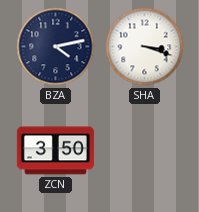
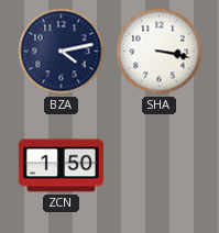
SHA: 3:18 -> 3:17
ZCN: 3:50 -> 1:50
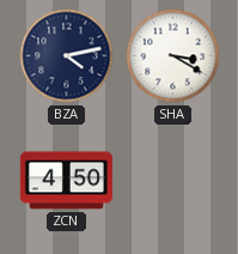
SHA: 3:17 -> 3:20
ZCN: 1:50 -> 4:50
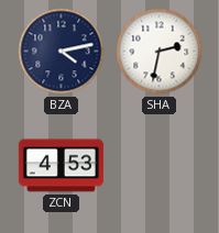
SHA: 3:20 -> 2:32
ZCN: 4:50 -> 4:53
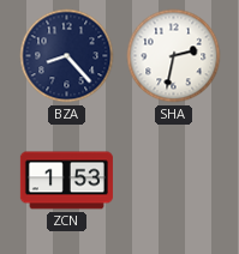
BZA: 4:13 -> 8:23
ZCN: 4:53 -> 1:53
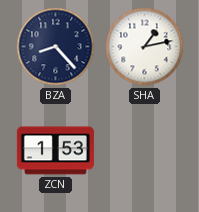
SHA: 2:32 -> 1:13
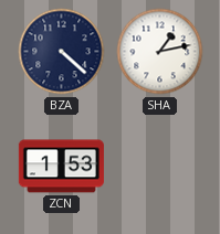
BZA: 8:23 -> 4:22
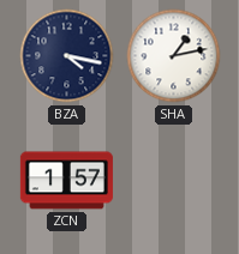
BZA: 4:22 -> 4:17
ZCN: 1:53 -> 1:57
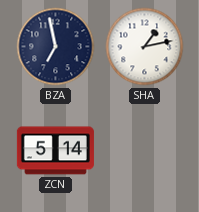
BZA: 4:17 -> 6:58
ZCN: 1:57 -> 5:14
